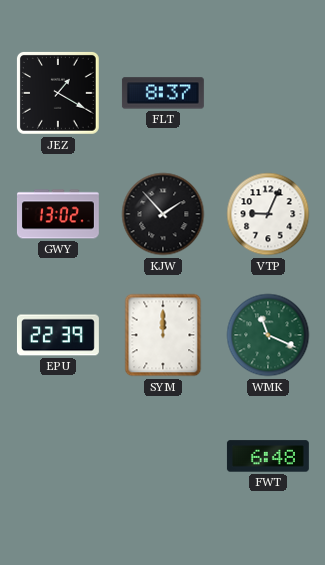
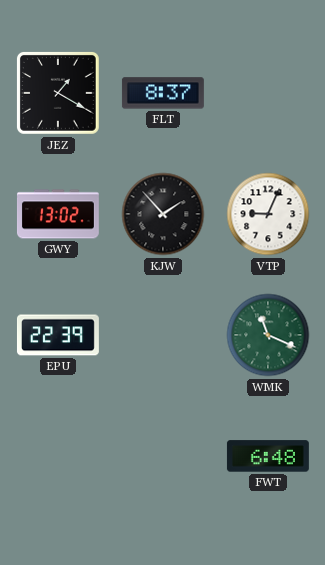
SYM: 12:00 -> none
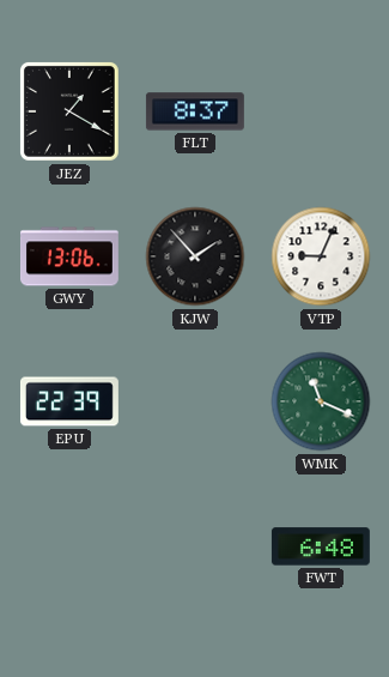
GWY: 13:02 -> 13:06
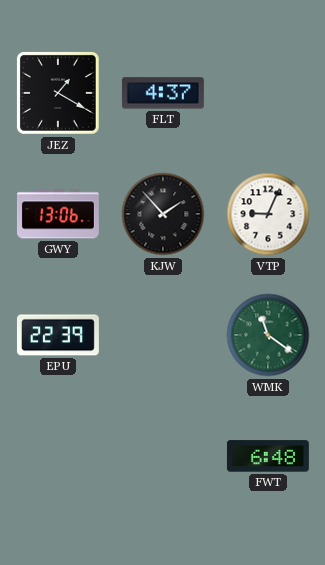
FLT: 8:37 -> 4:37
WMK: 11:19 -> 11:21
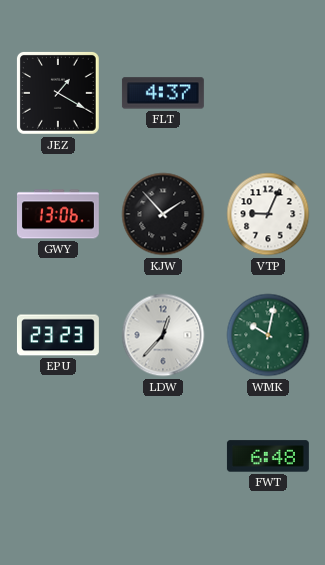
EPU: 22:39 -> 23:23
LDW: none -> 12:37
WMK: 11:21 -> 10:02
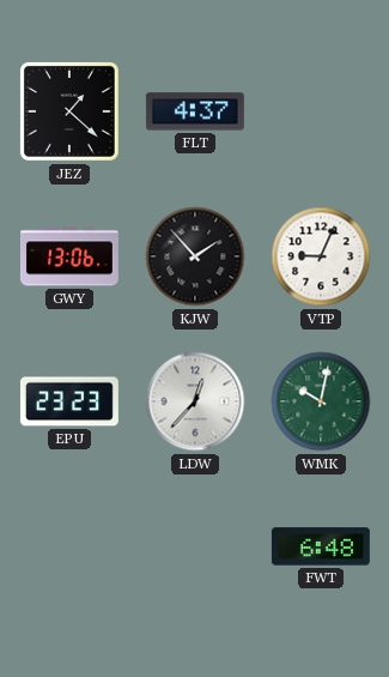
JEZ: 1:20 -> 1:22
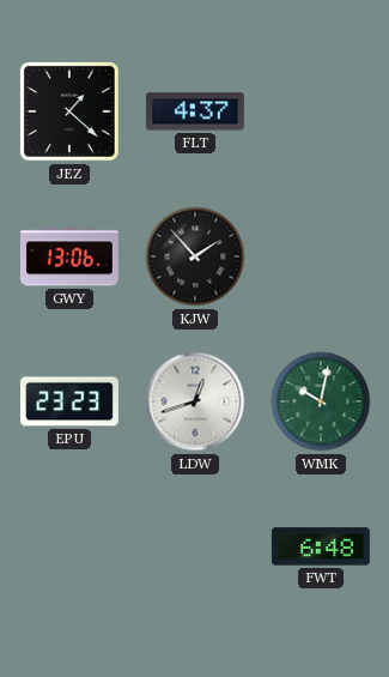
VTP: 9:04 -> none
LDW: 12:37 -> 12:42
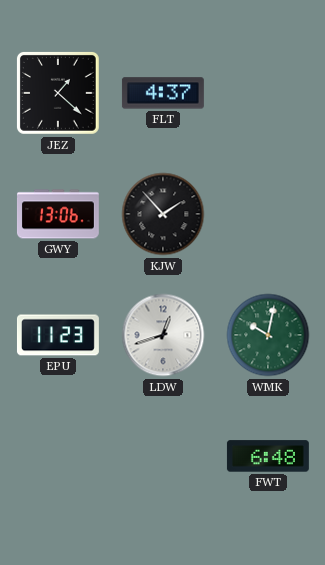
EPU: 23:23 -> 11:23
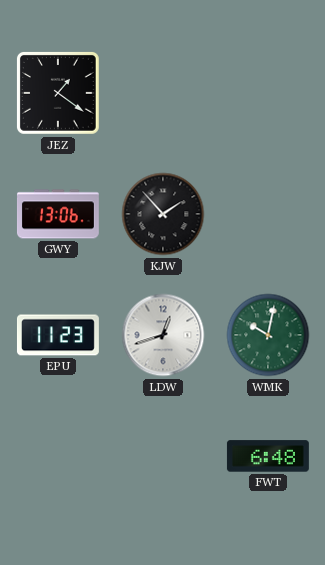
JEZ: 1:22 -> 1:21
FLT: 4:37 -> none
